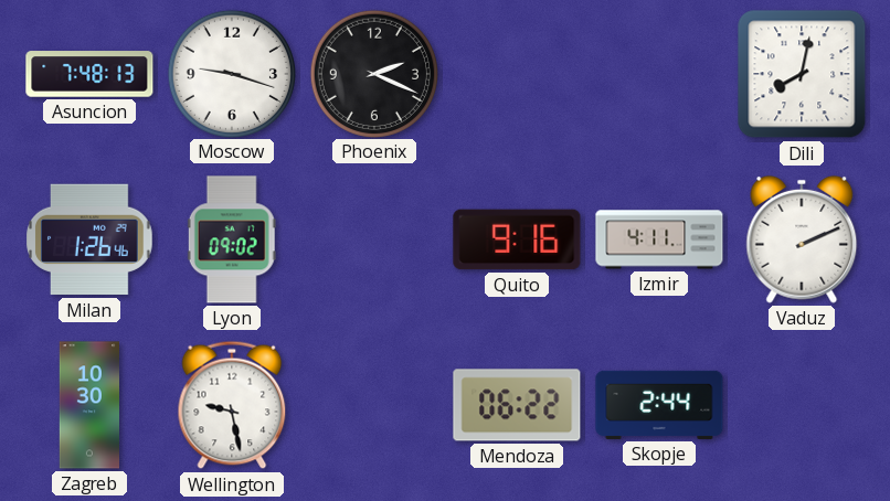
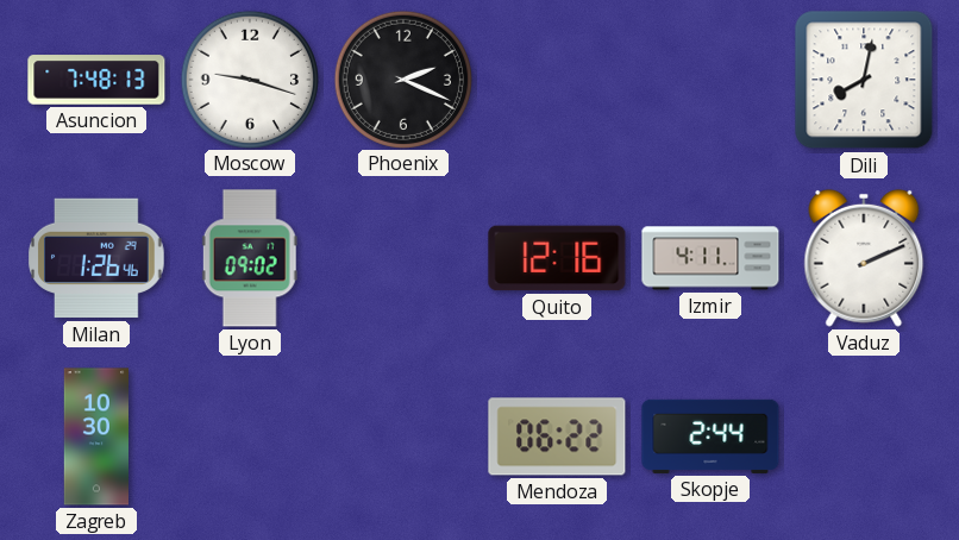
Quito: 9:16 -> 12:16
Wellington: 9:28 -> none
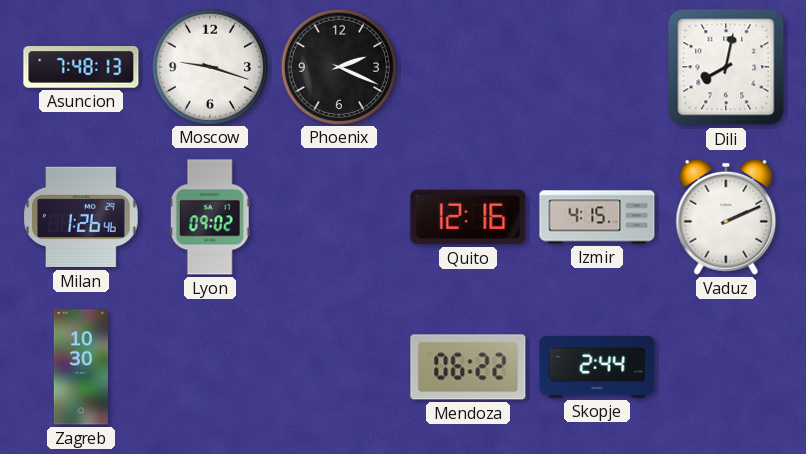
Izmir: 4:11 -> 4:15
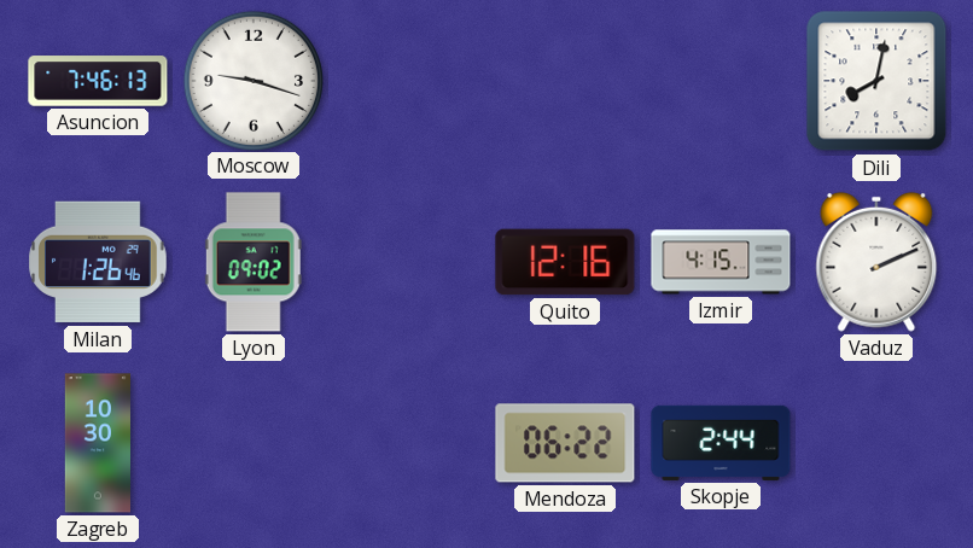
Asuncion: 7:48 -> 7:46
Phoenix: 2:19 -> none
